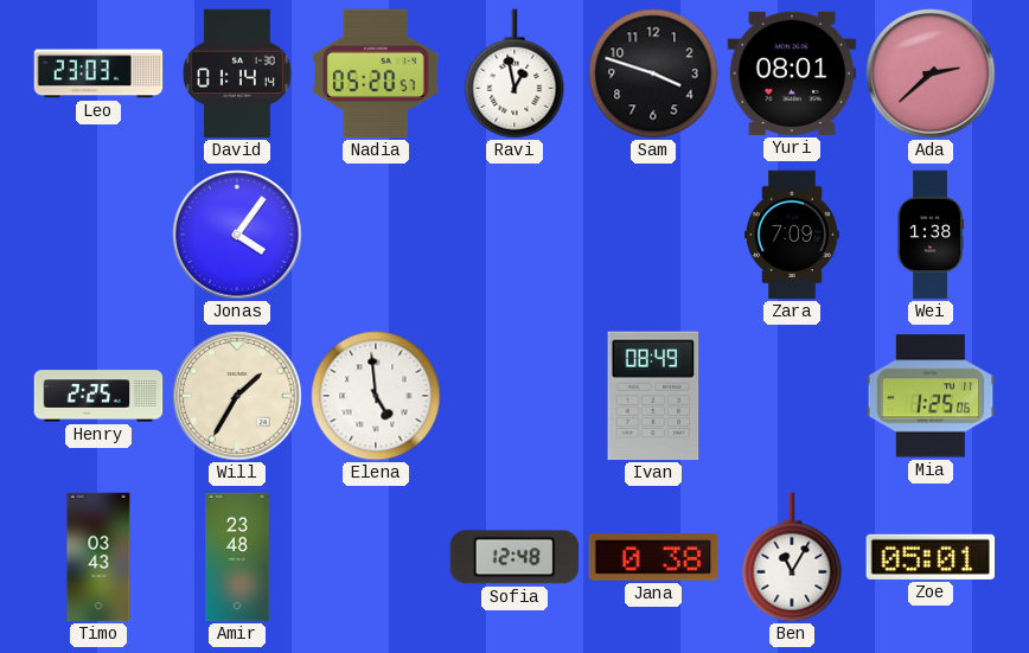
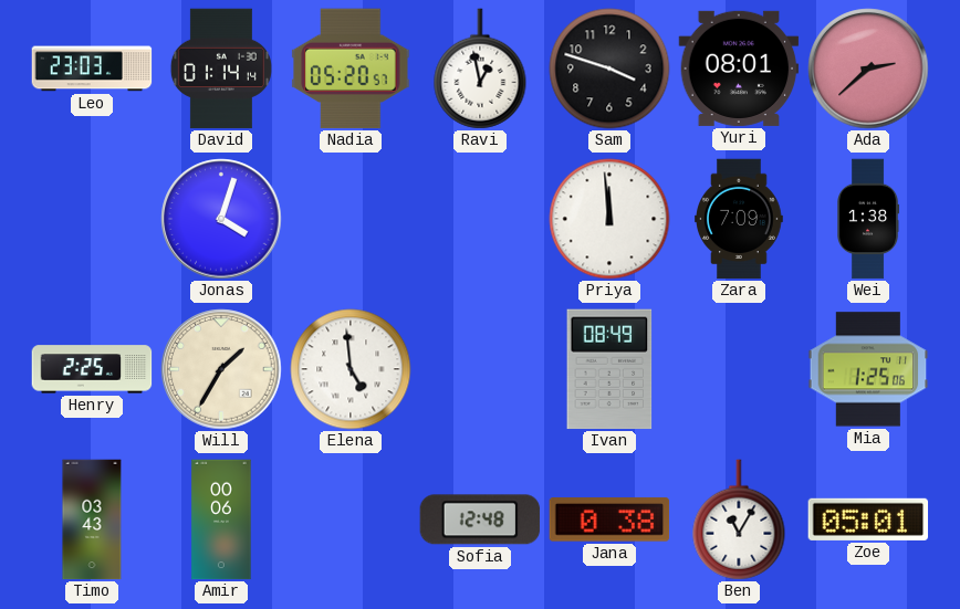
Jonas: 4:06 -> 4:03
Priya: none -> 11:59
Amir: 23:48 -> 00:06
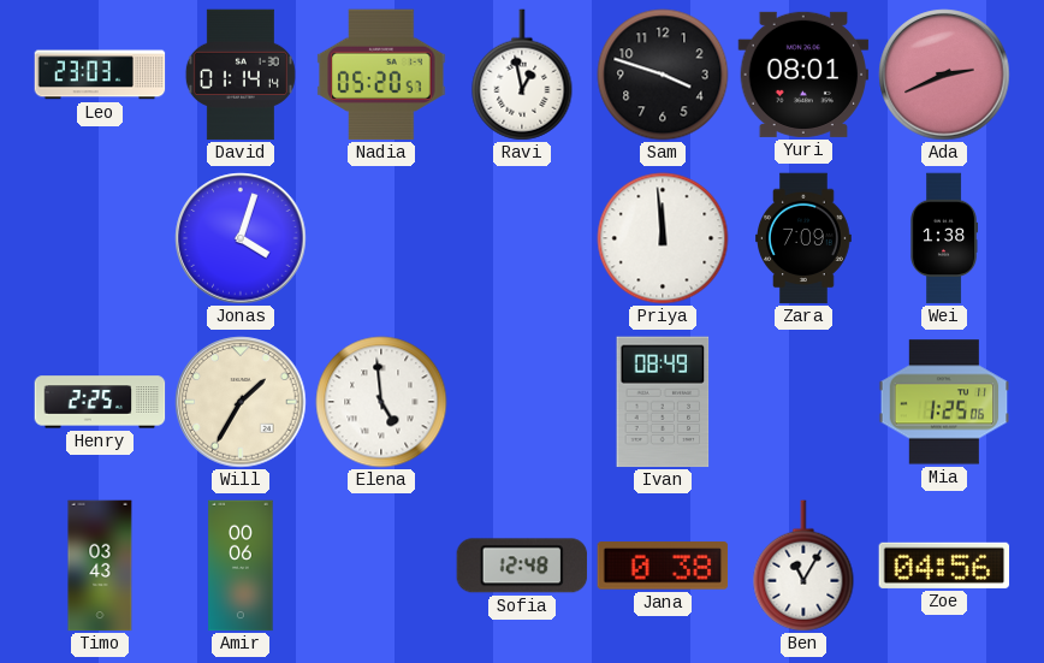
Ada: 2:38 -> 2:41
Zoe: 05:01 -> 04:56
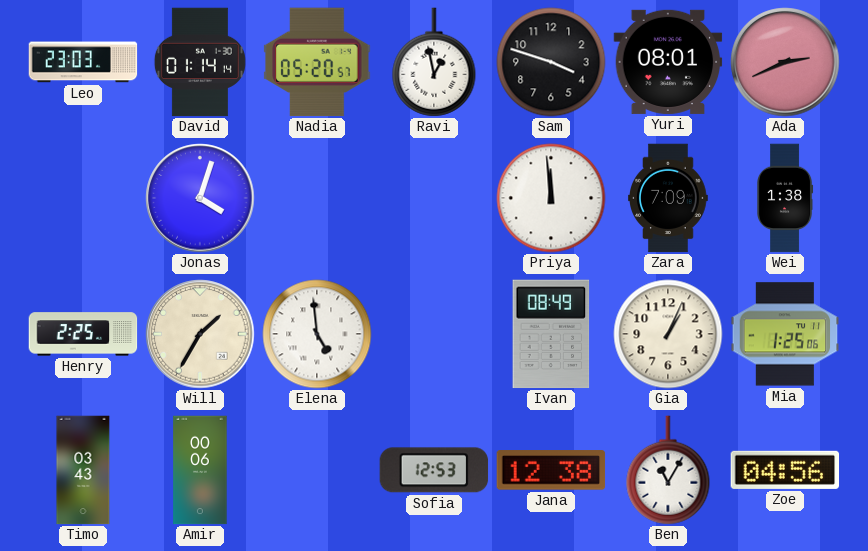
Gia: none -> 1:04
Sofia: 12:48 -> 12:53
Jana: 0:38 -> 12:38
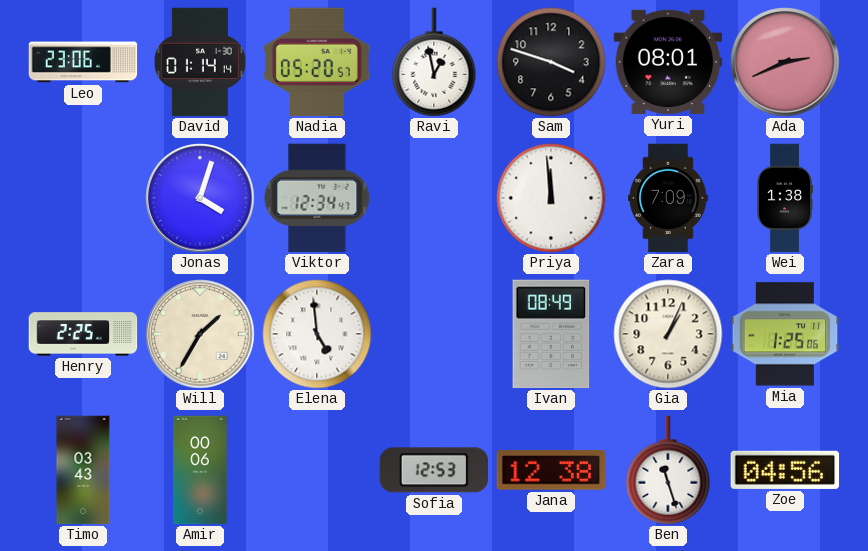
Leo: 23:03 -> 23:06
Viktor: none -> 12:34
Ben: 11:05 -> 11:27
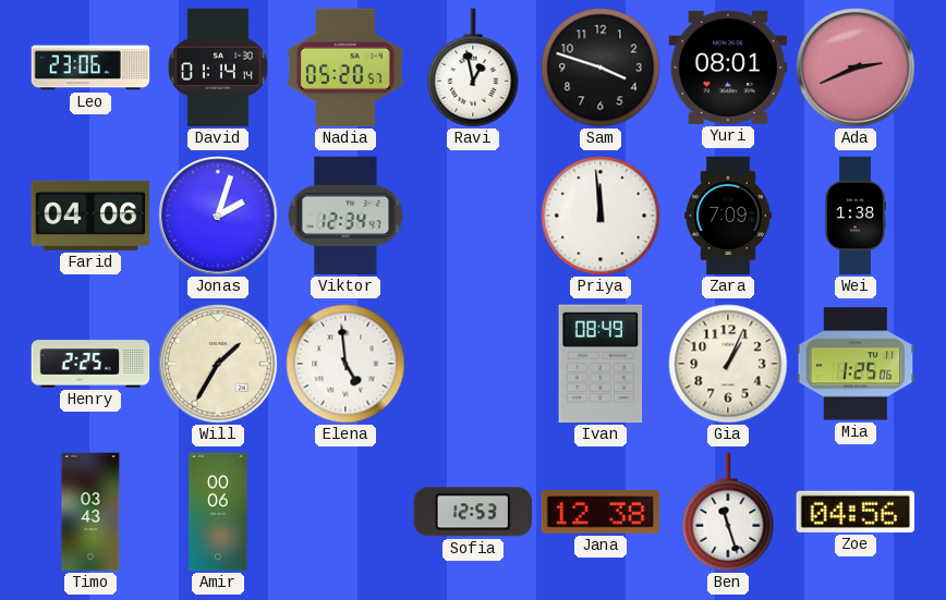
Farid: none -> 04:06
Jonas: 4:03 -> 2:03
